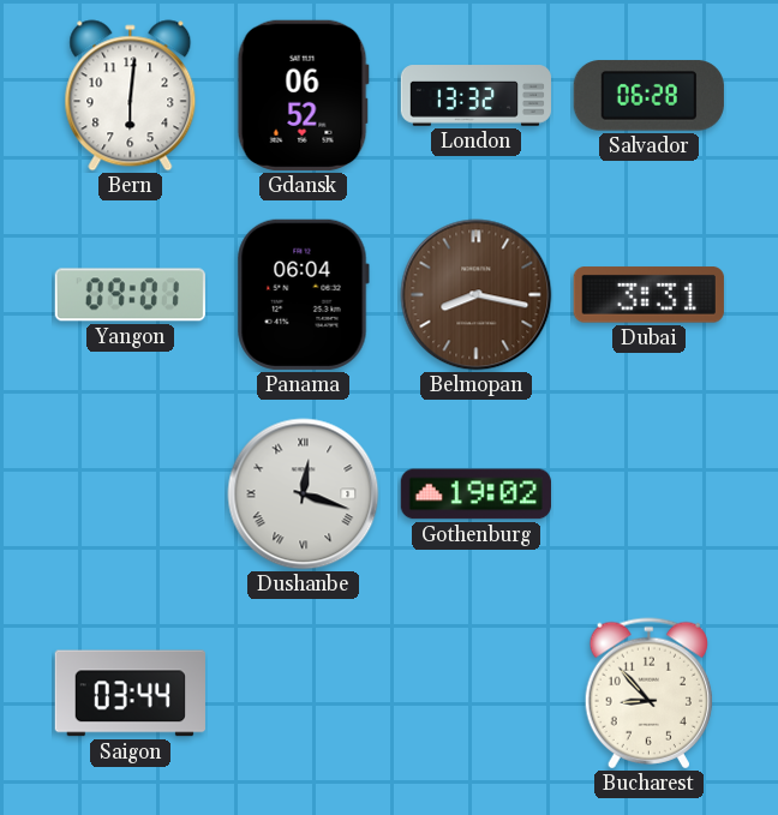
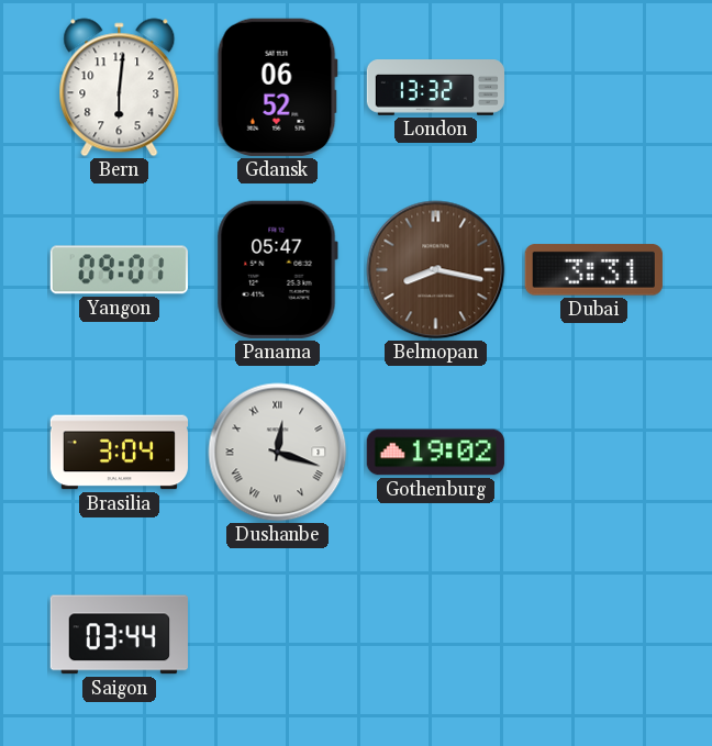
Salvador: 06:28 -> none
Panama: 06:04 -> 05:47
Brasilia: none -> 3:04
Bucharest: 8:53 -> none
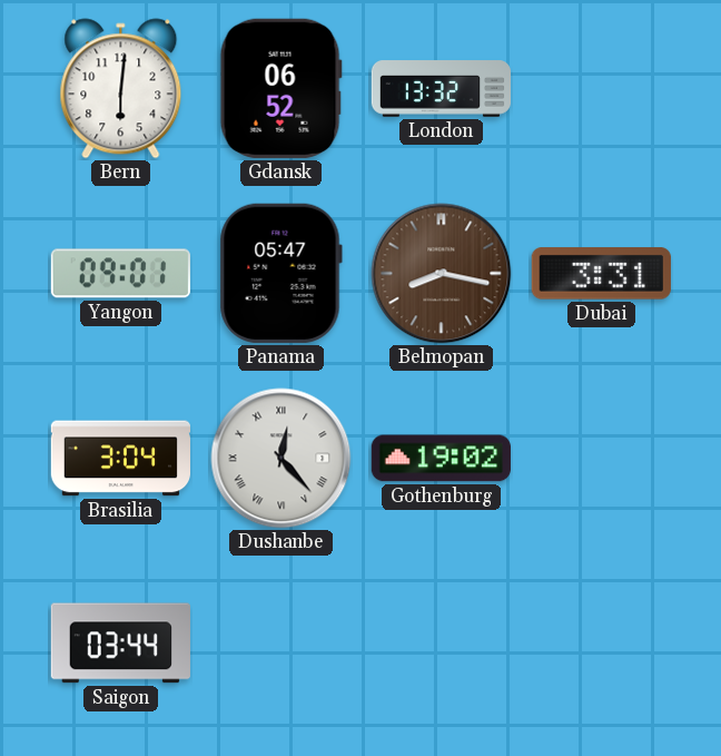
Dushanbe: 12:18 -> 12:23
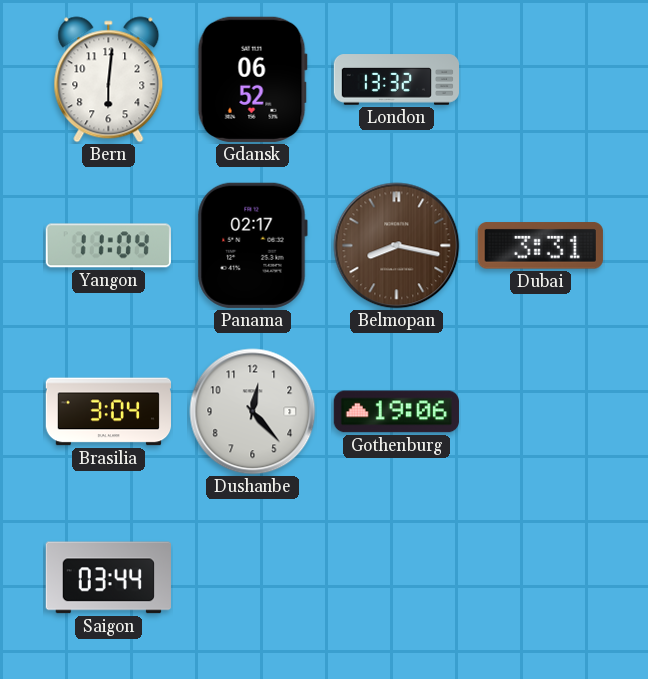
Yangon: 09:01 -> 11:04
Panama: 05:47 -> 02:17
Dushanbe numerals: Roman -> Arabic
Gothenburg: 19:02 -> 19:06
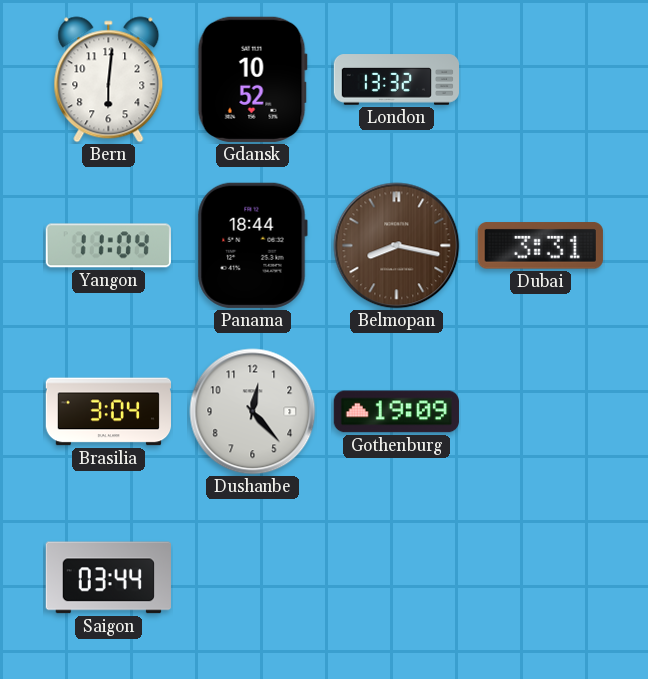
Gdansk: 06:52 -> 10:52
Panama: 02:17 -> 18:44
Gothenburg: 19:06 -> 19:09
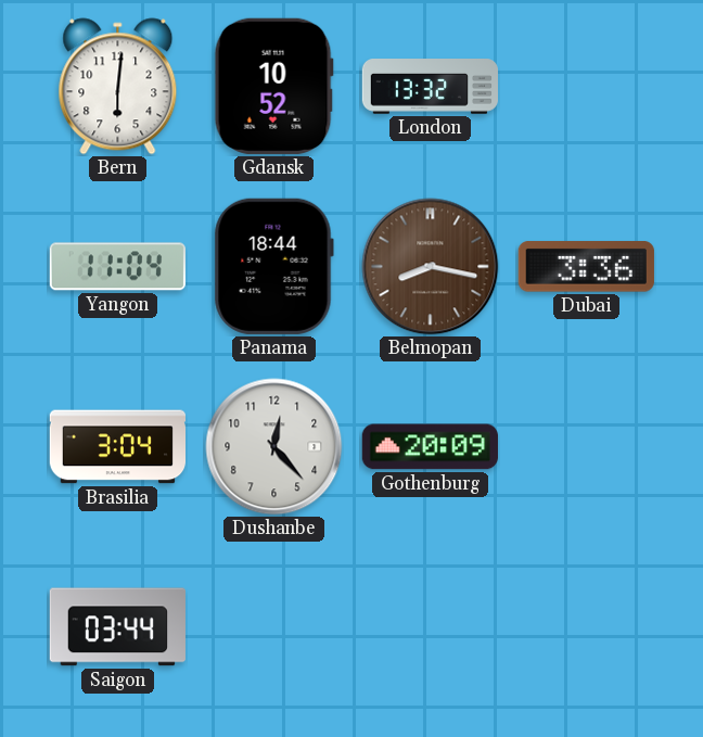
Dubai: 3:31 -> 3:36
Gothenburg: 19:09 -> 20:09
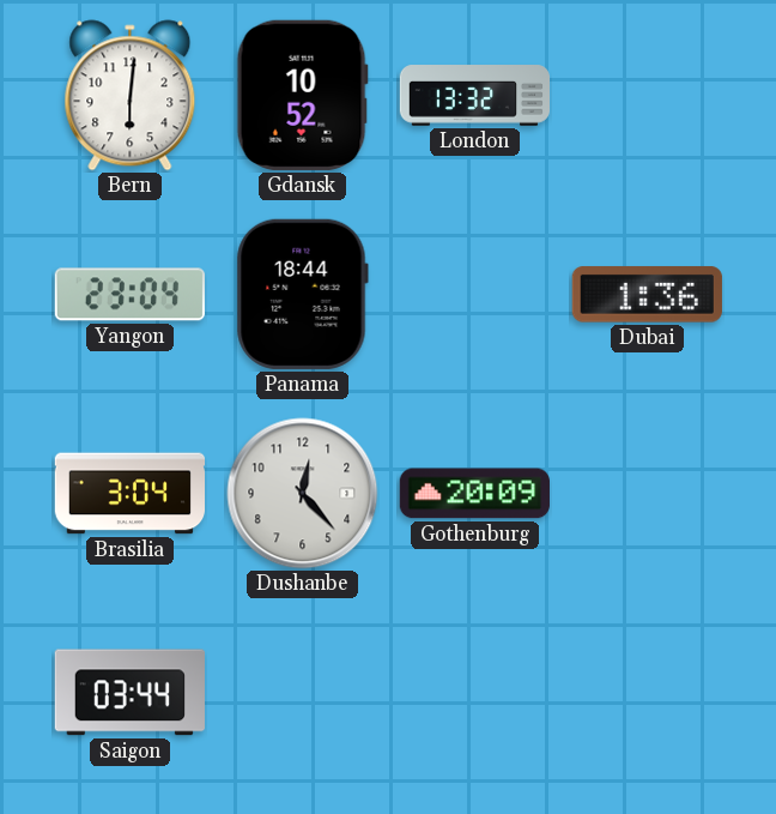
Yangon: 11:04 -> 23:04
Belmopan: 8:17 -> none
Dubai: 3:36 -> 1:36
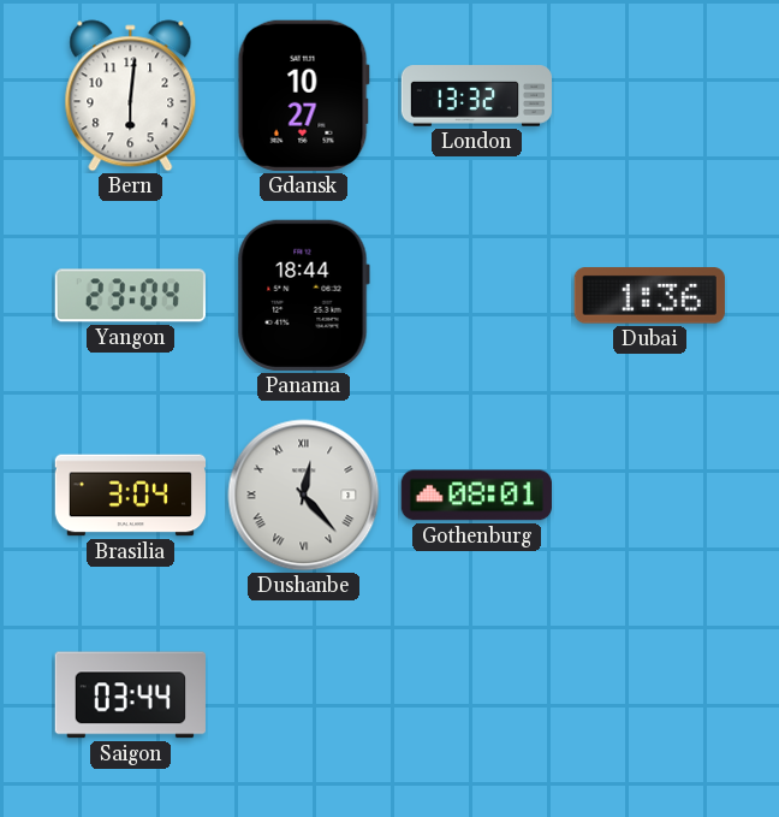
Gdansk: 10:52 -> 10:27
Dushanbe numerals: Arabic -> Roman
Gothenburg: 20:09 -> 08:01
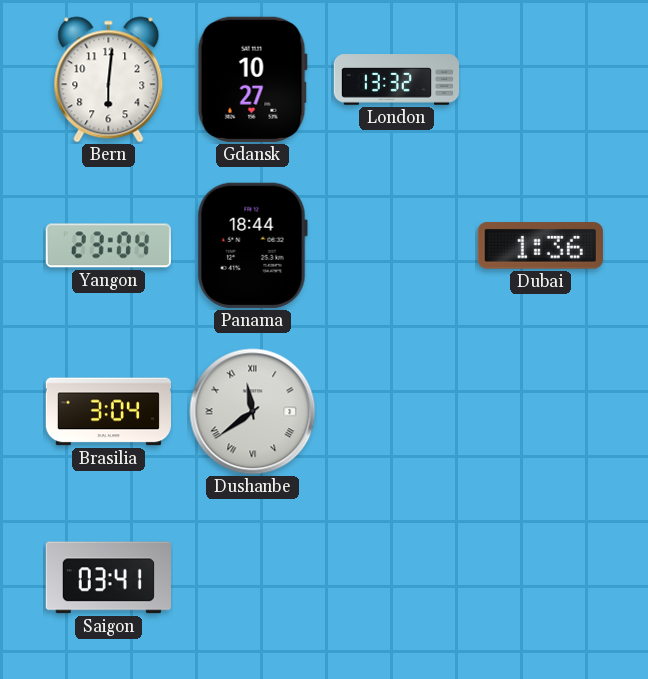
Dushanbe: 12:23 -> 11:39
Gothenburg: 08:01 -> none
Saigon: 03:44 -> 03:41
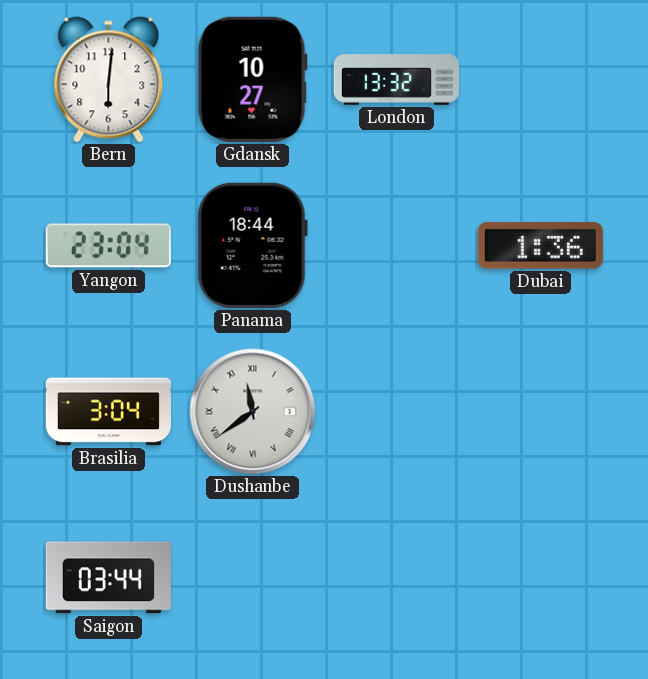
Saigon: 03:41 -> 03:44
